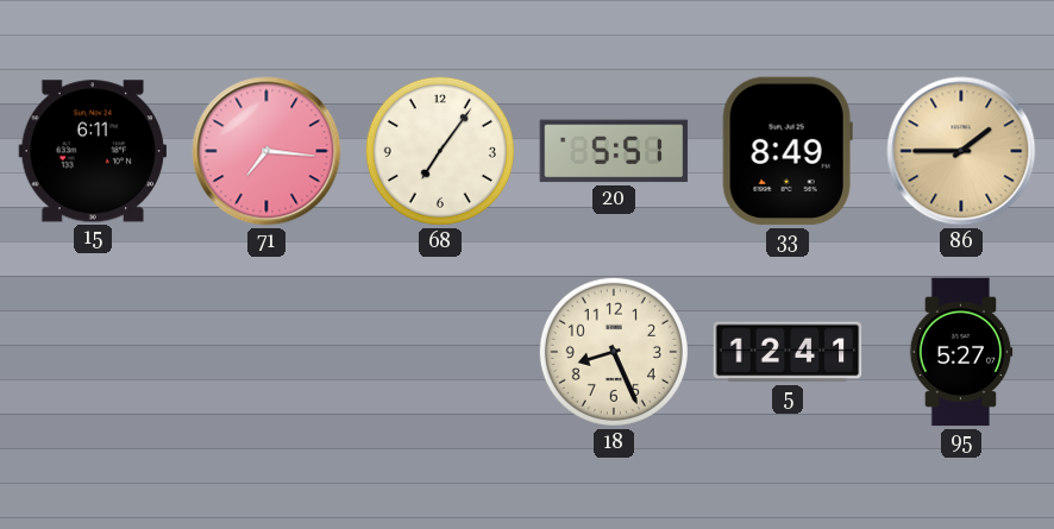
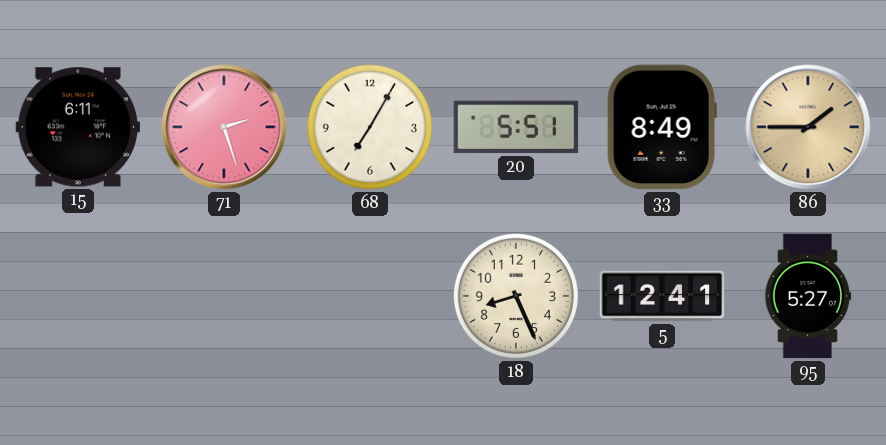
71: 7:16 -> 2:27
68: 7:06 -> 7:05
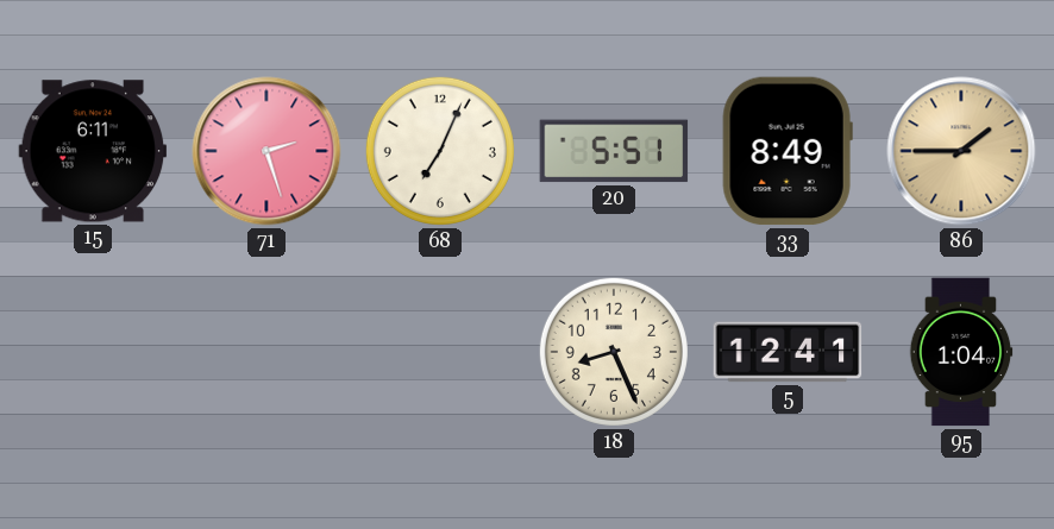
68: 7:05 -> 7:04
95: 5:27 -> 1:04
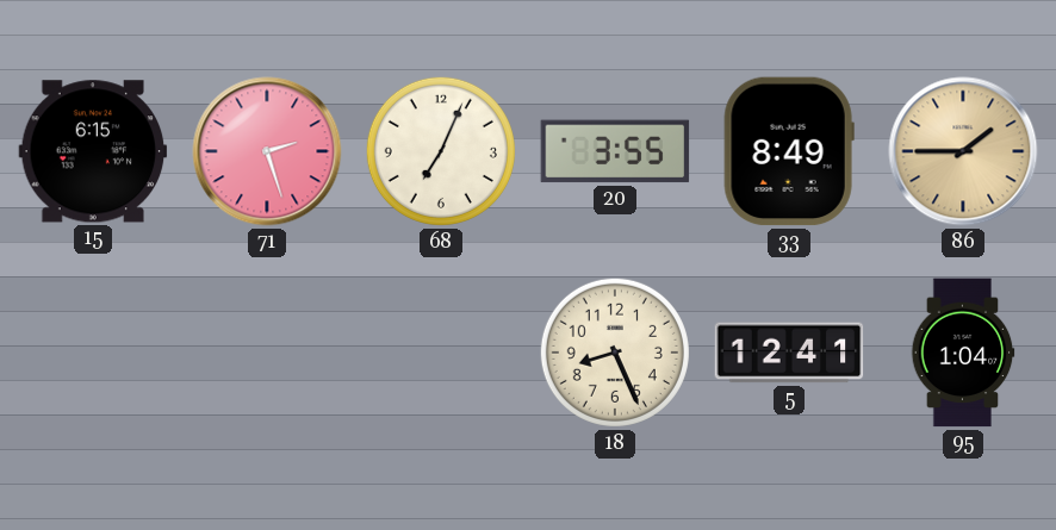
15: 6:11 -> 6:15
20: 5:51 -> 3:55
